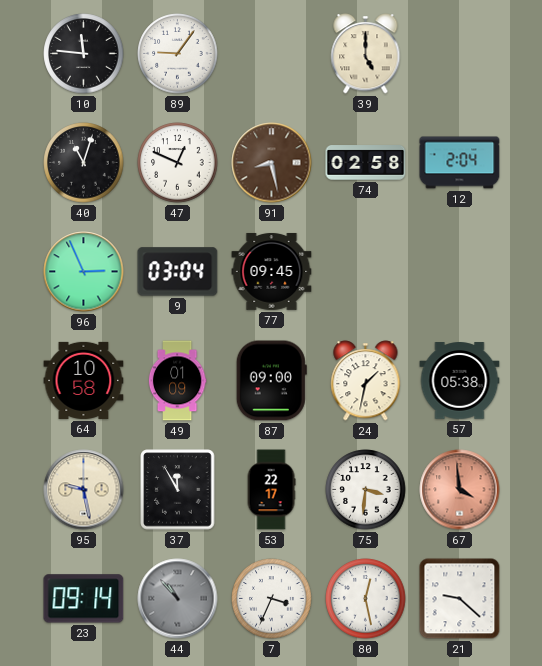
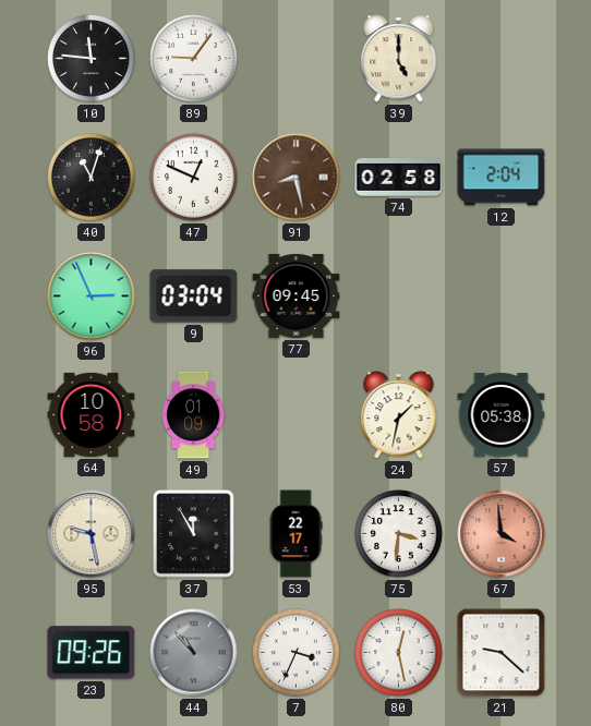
87: 09:00 -> none
23: 09:14 -> 09:26
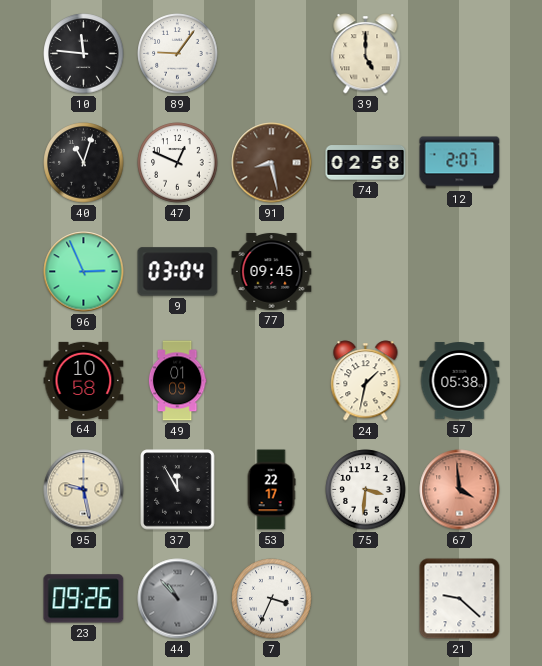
12: 2:04 -> 2:07
80: 12:28 -> none
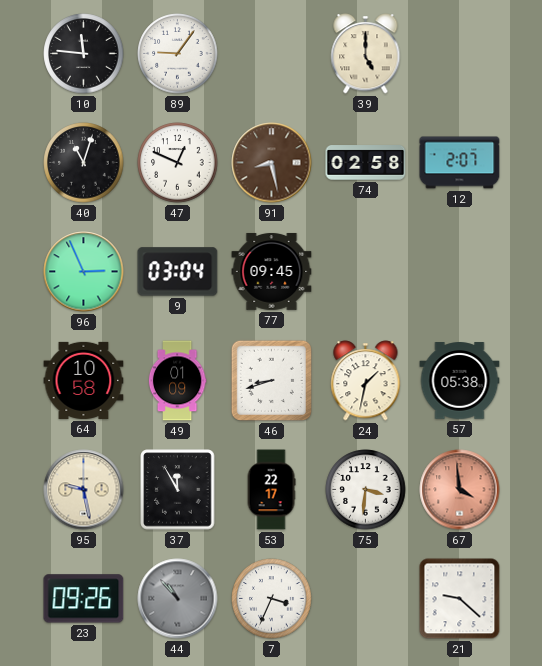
46: none -> 8:42
